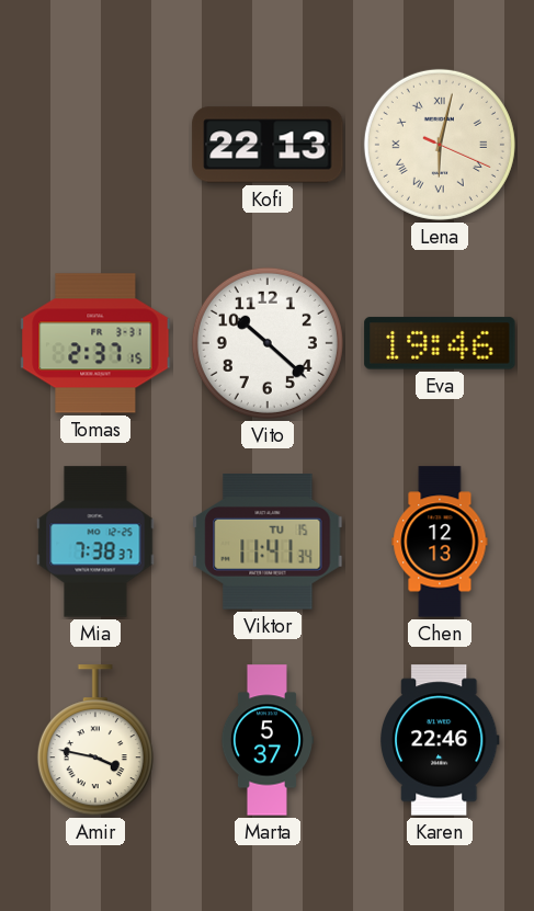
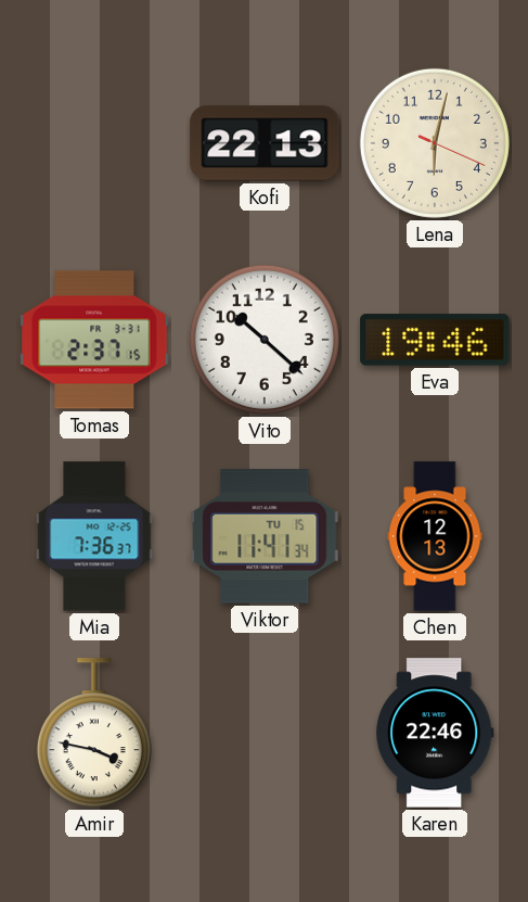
Lena numerals: Roman -> Arabic
Mia: 7:38 -> 7:36
Marta: 5:37 -> none
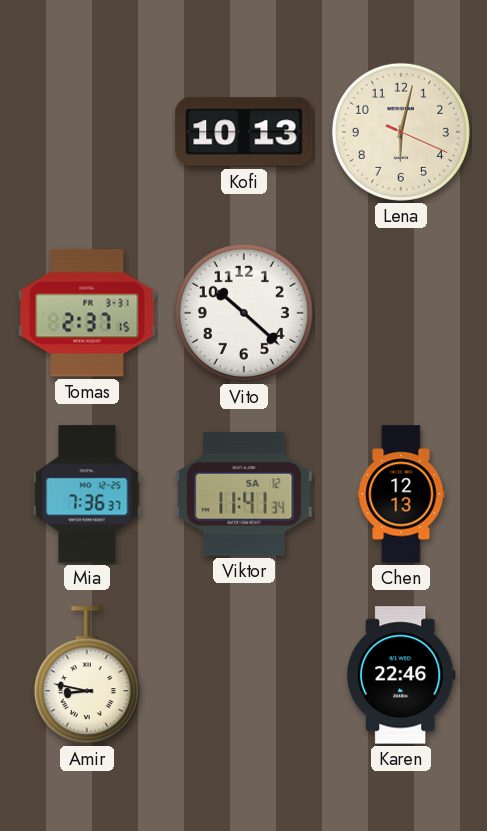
Kofi: 22:13 -> 10:13
Eva: 19:46 -> none
Viktor date: TU 15 -> SA 12
Amir: 3:47 -> 8:47
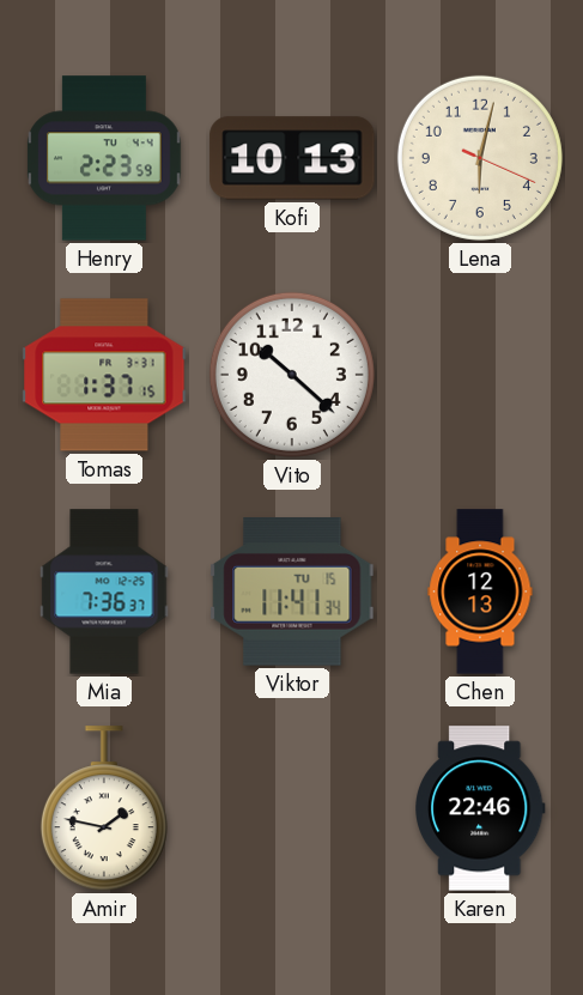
Henry: none -> 2:23
Tomas: 2:37 -> 1:37
Viktor date: SA 12 -> TU 15
Amir: 8:47 -> 1:47
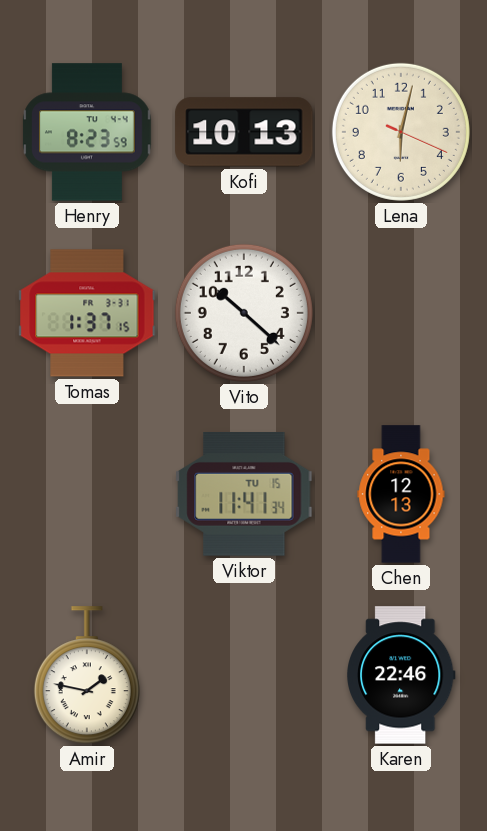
Henry: 2:23 -> 8:23
Mia: 7:36 -> none
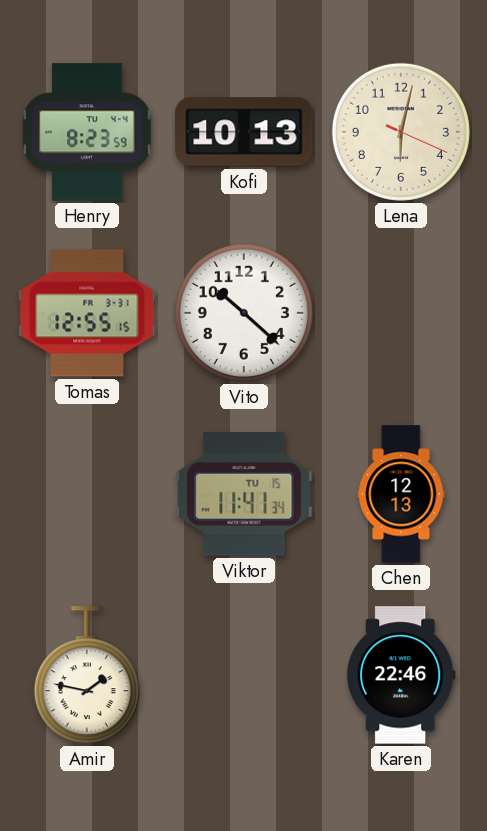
Tomas: 1:37 -> 12:55
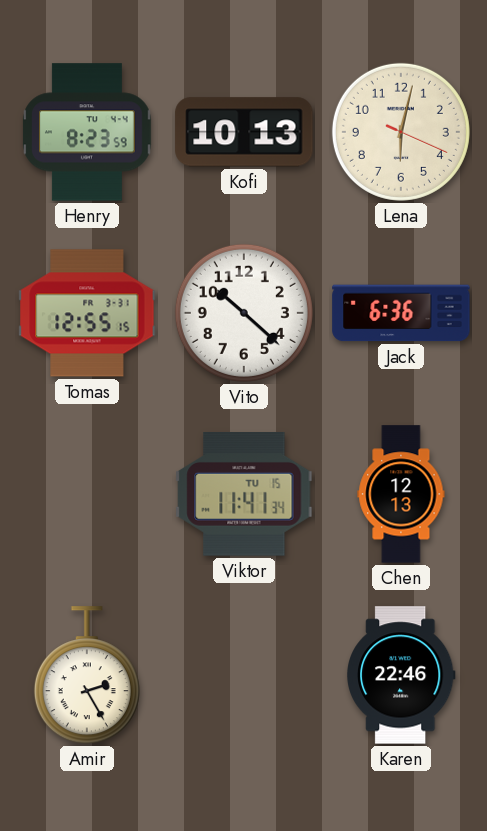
Jack: none -> 6:36
Amir: 1:47 -> 2:25
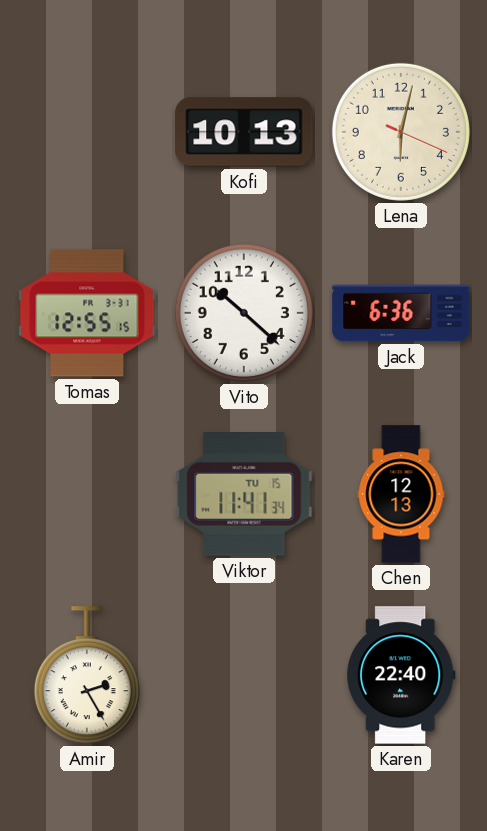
Henry: 8:23 -> none
Karen: 22:46 -> 22:40
